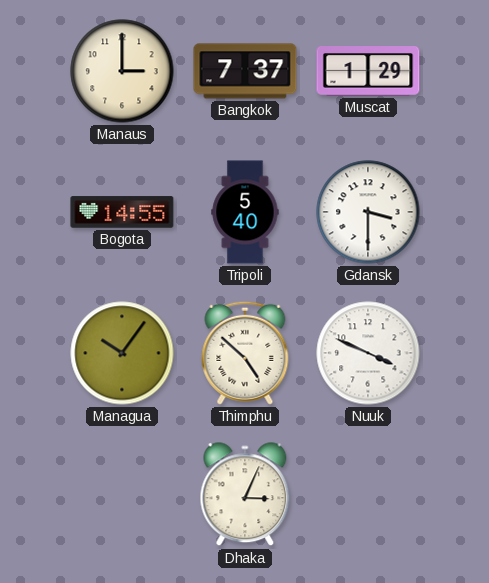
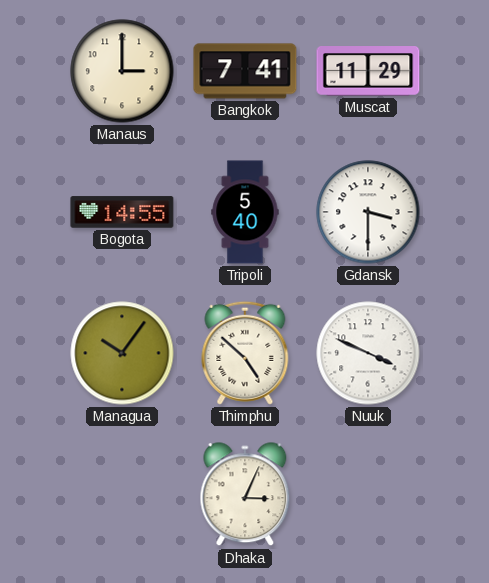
Bangkok: 7:37 -> 7:41
Muscat: 1:29 -> 11:29
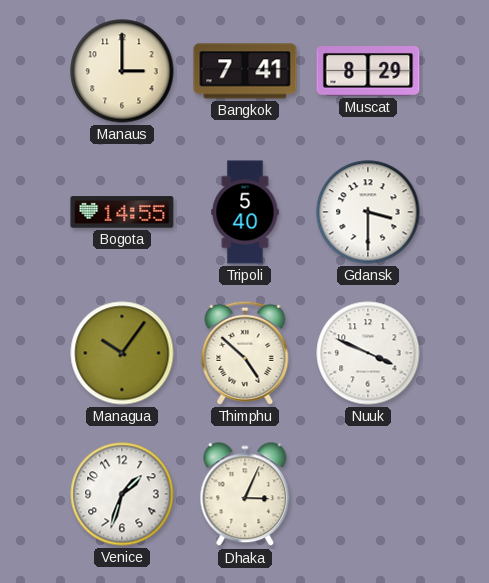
Muscat: 11:29 -> 8:29
Venice: none -> 1:33
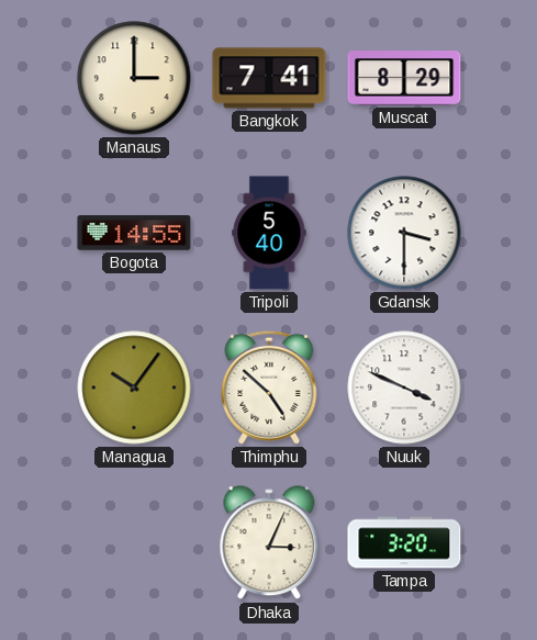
Venice: 1:33 -> none
Tampa: none -> 3:20
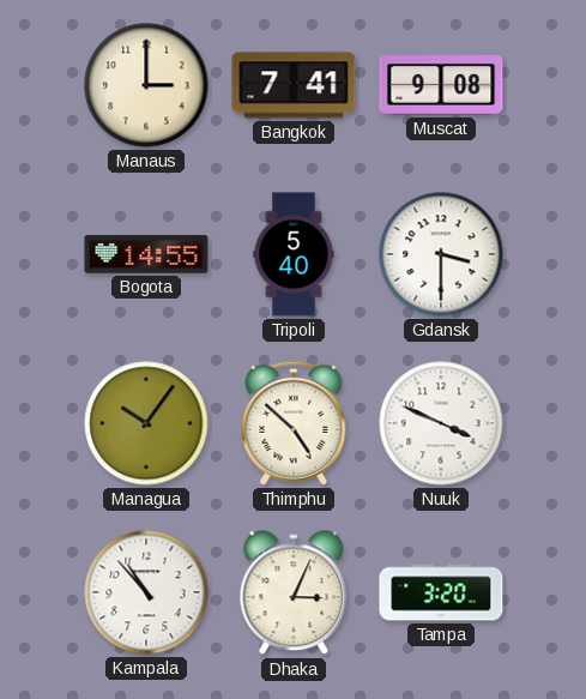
Muscat: 8:29 -> 9:08
Kampala: none -> 10:53
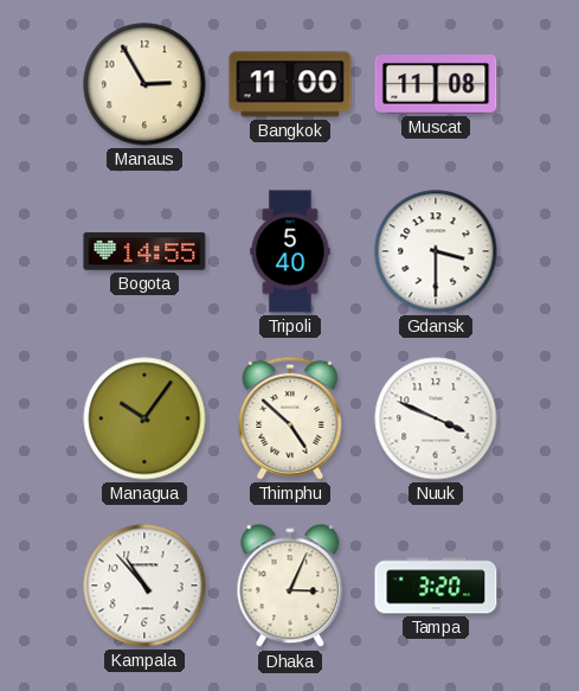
Manaus: 3:00 -> 2:55
Bangkok: 7:41 -> 11:00
Muscat: 9:08 -> 11:08
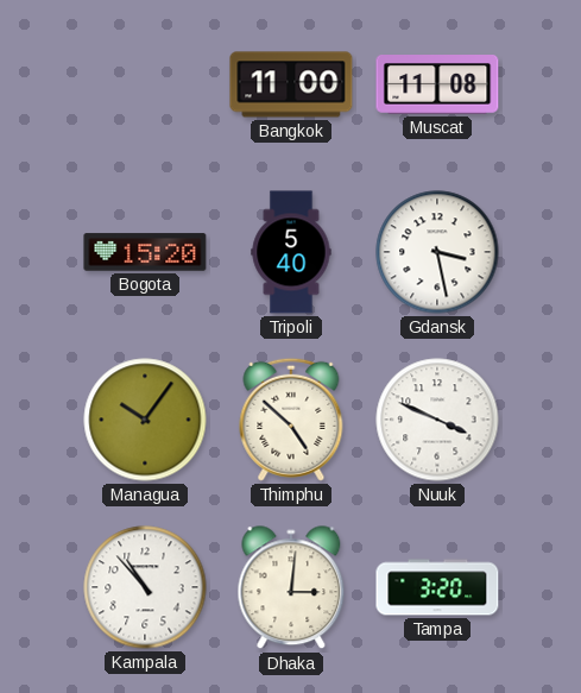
Manaus: 2:55 -> none
Bogota: 14:55 -> 15:20
Gdansk: 3:30 -> 3:28
Dhaka: 3:04 -> 3:01
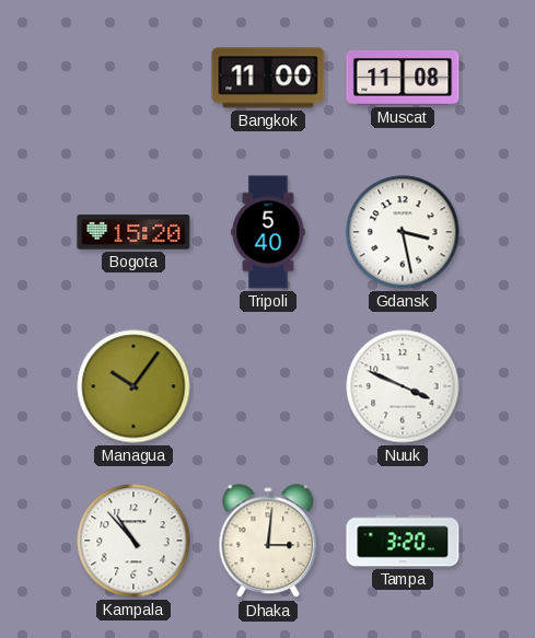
Thimphu: 4:52 -> none
